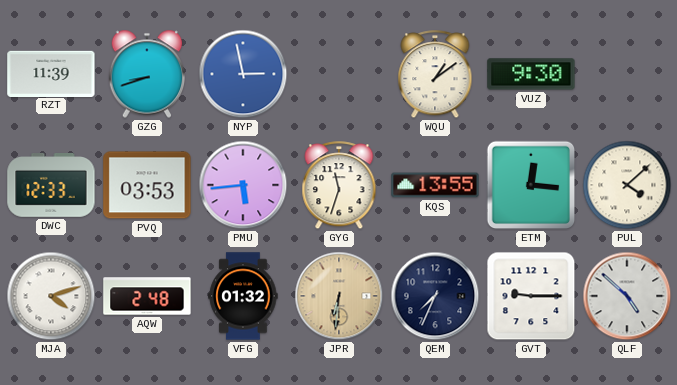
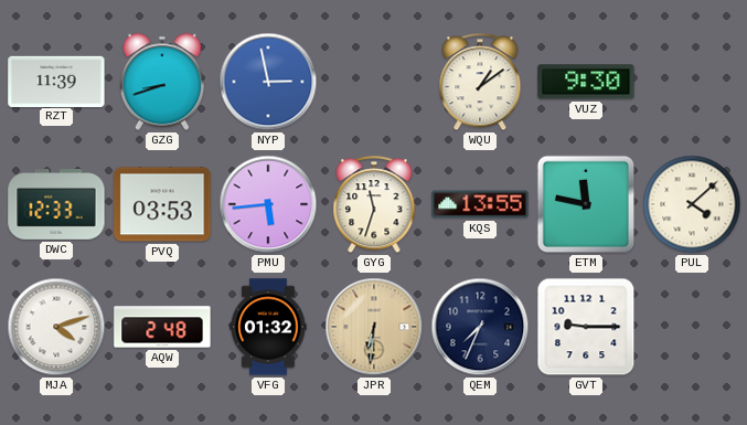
ETM: 12:16 -> 11:47
QLF: 4:52 -> none
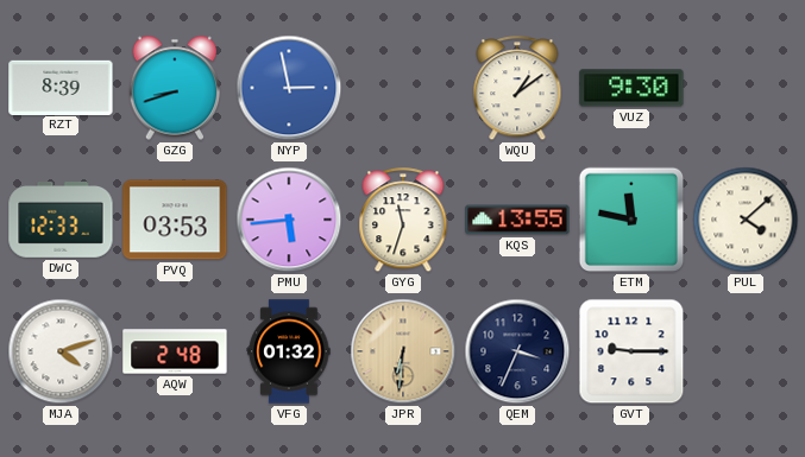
RZT: 11:39 -> 8:39
QEM: 7:34 -> 3:34
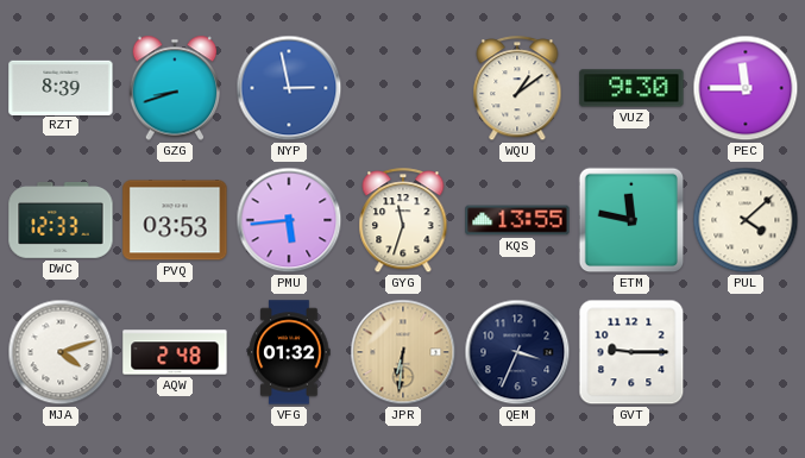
PEC: none -> 11:45
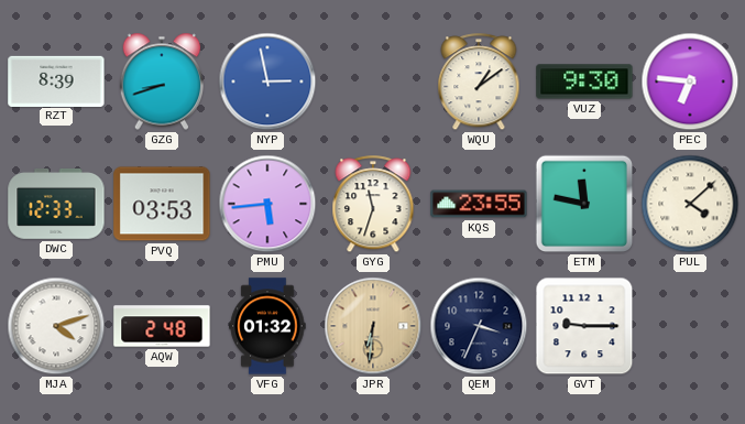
PEC: 11:45 -> 6:46
KQS: 13:55 -> 23:55
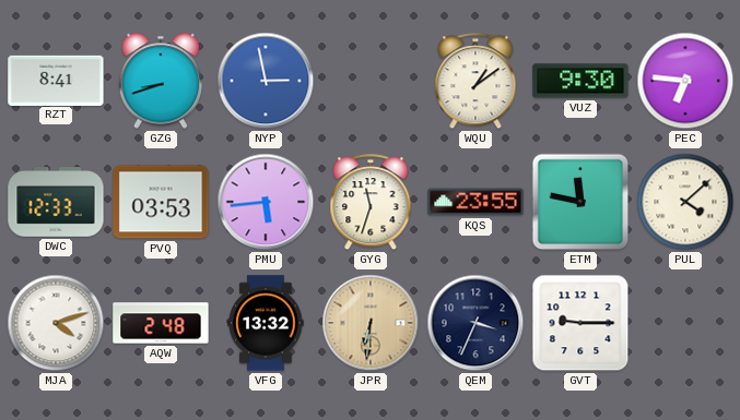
RZT: 8:39 -> 8:41
VFG: 01:32 -> 13:32
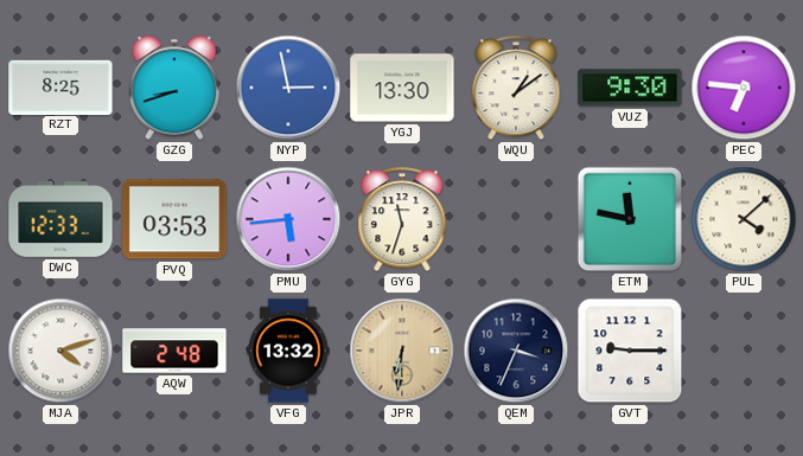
RZT: 8:41 -> 8:25
YGJ: none -> 13:30
KQS: 23:55 -> none
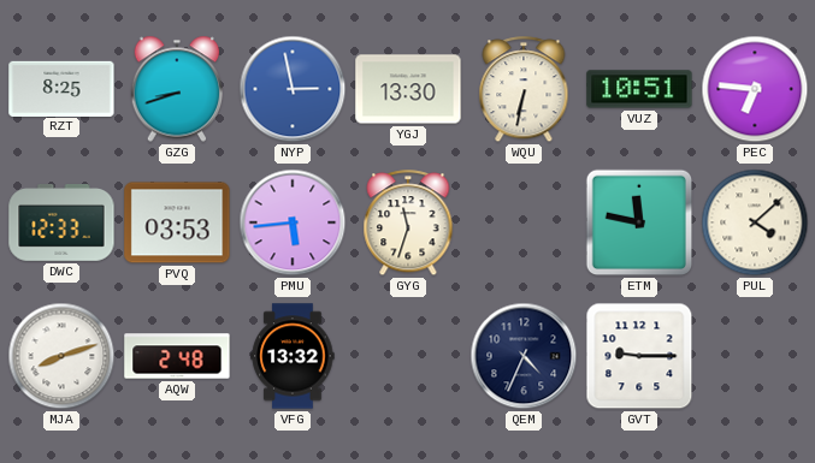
WQU: 1:09 -> 6:32
VUZ: 9:30 -> 10:51
MJA: 4:12 -> 8:12
JPR: 6:31 -> none
QEM: 3:34 -> 4:34
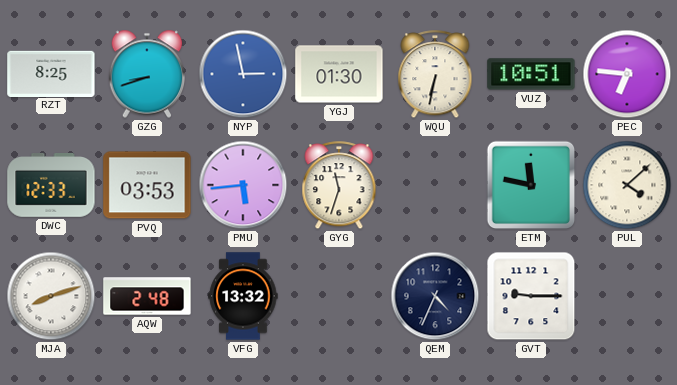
YGJ: 13:30 -> 01:30
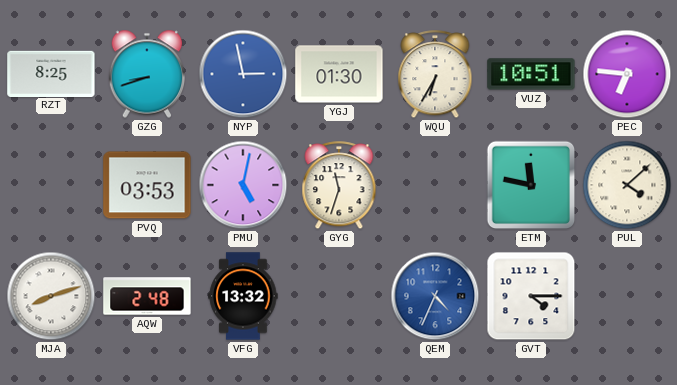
WQU: 6:32 -> 6:35
DWC: 12:33 -> none
PMU: 5:44 -> 5:02
QEM dial: navy -> blue
GVT: 9:15 -> 4:15
